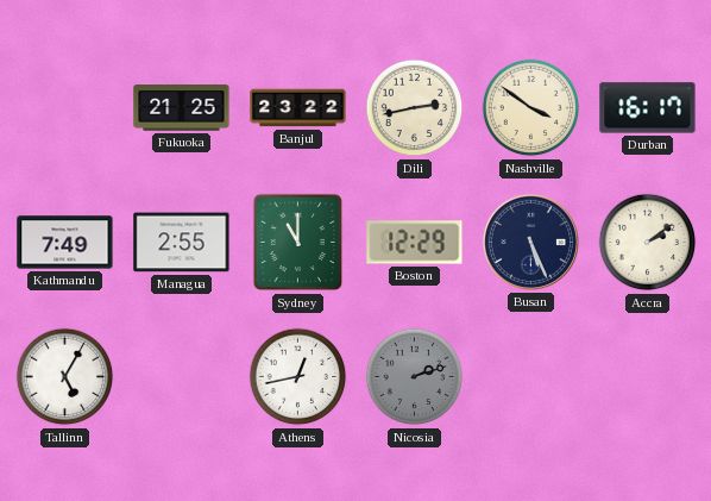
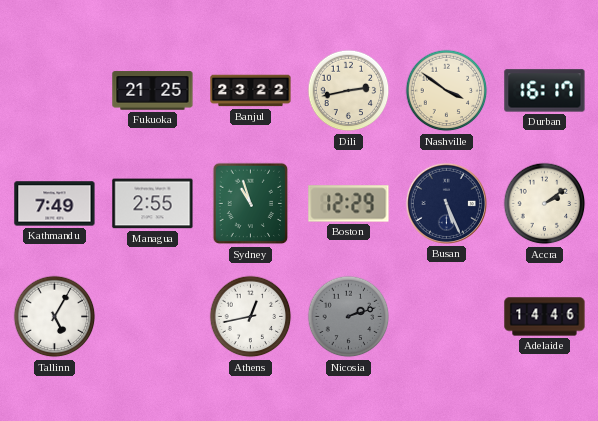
Sydney: 11:00 -> 10:57
Adelaide: none -> 14:46
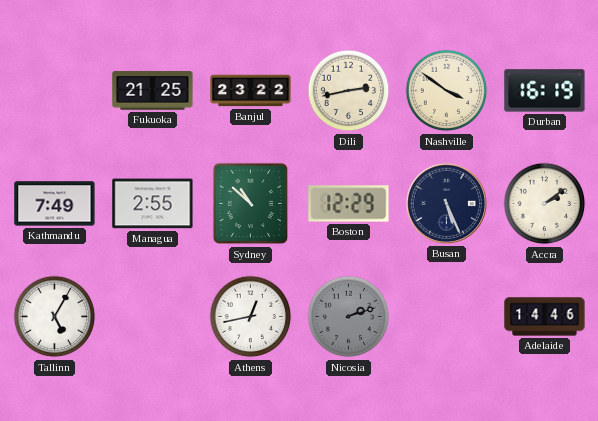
Durban: 16:17 -> 16:19
Sydney: 10:57 -> 10:52
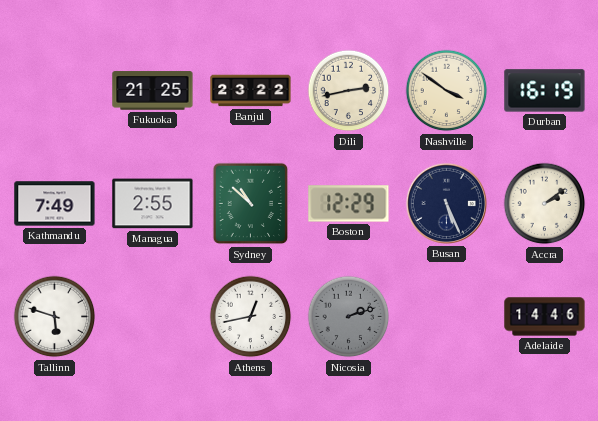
Tallinn: 5:05 -> 5:48
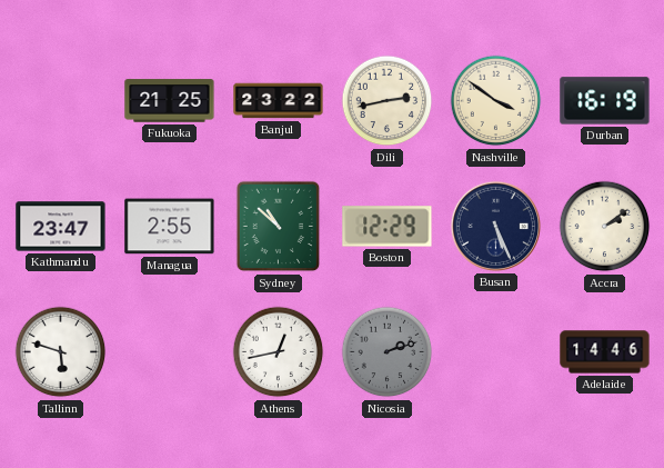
Kathmandu: 7:49 -> 23:47
